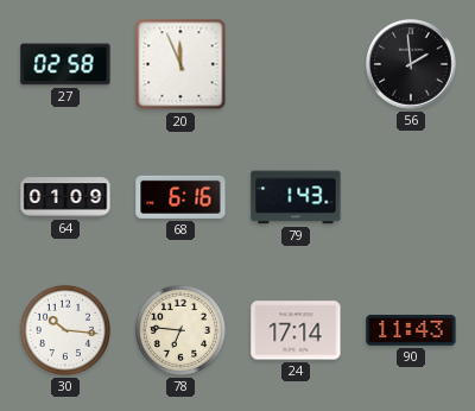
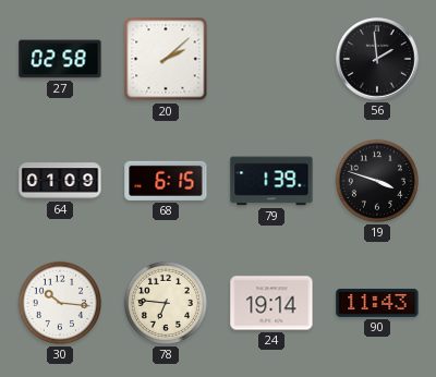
20: 11:56 -> 2:08
68: 6:16 -> 6:15
79: 1:43 -> 1:39
19: none -> 3:48
24: 17:14 -> 19:14
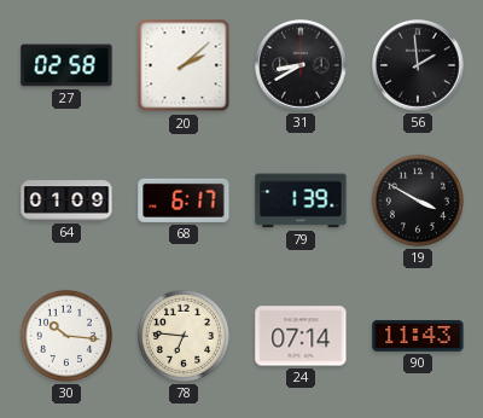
31: none -> 8:40
68: 6:15 -> 6:17
19: 3:48 -> 3:50
24: 19:14 -> 07:14
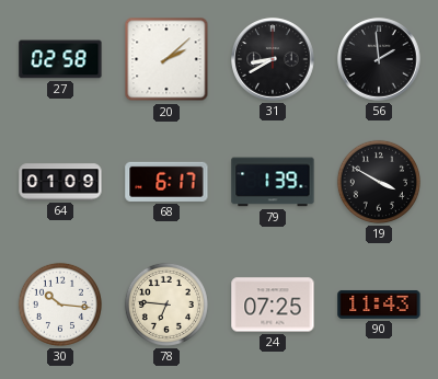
24: 07:14 -> 07:25
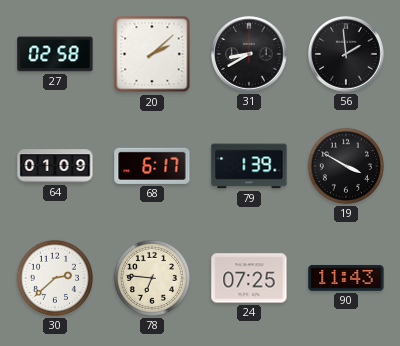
30: 10:16 -> 2:38
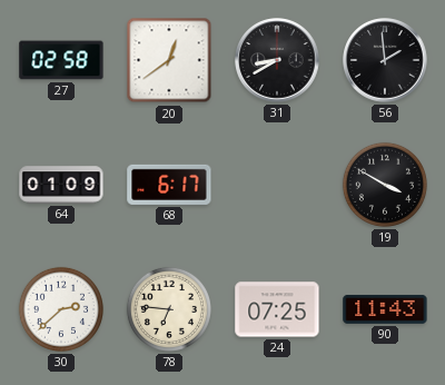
20: 2:08 -> 12:39
79: 1:39 -> none
